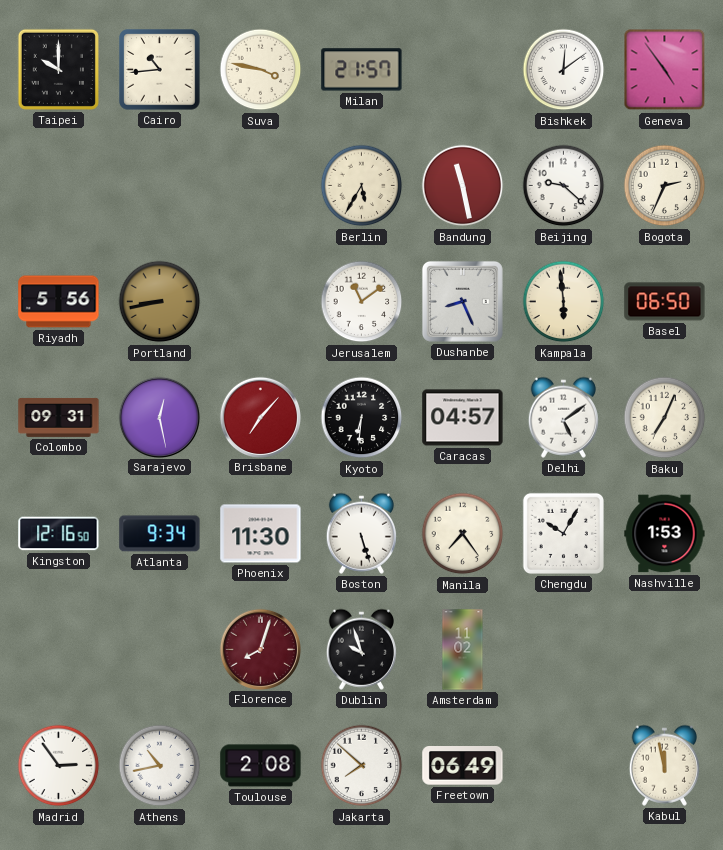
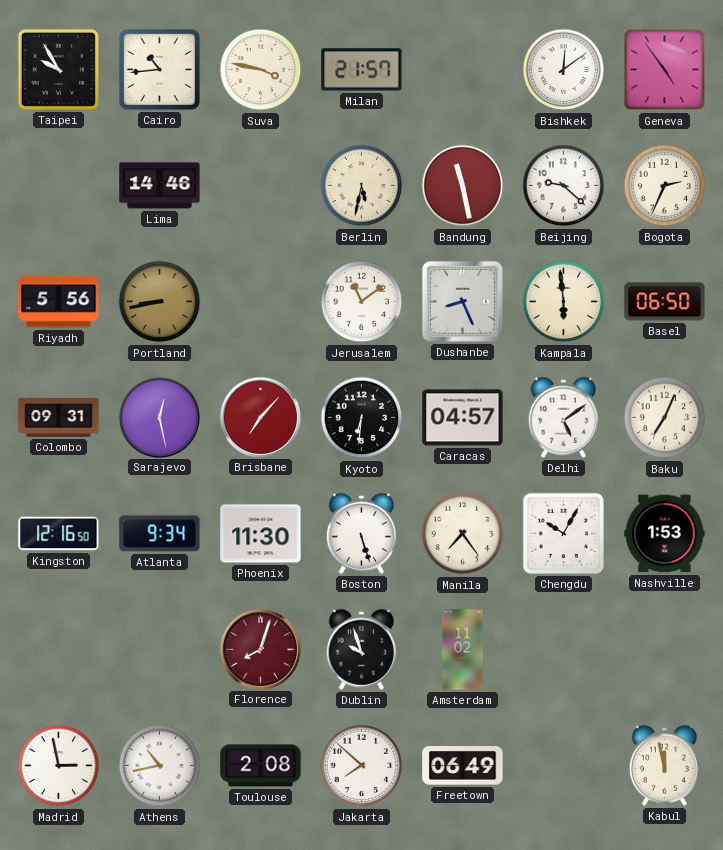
Taipei: 10:00 -> 9:55
Lima: none -> 14:46
Berlin: 5:35 -> 5:32
Madrid: 2:54 -> 2:58
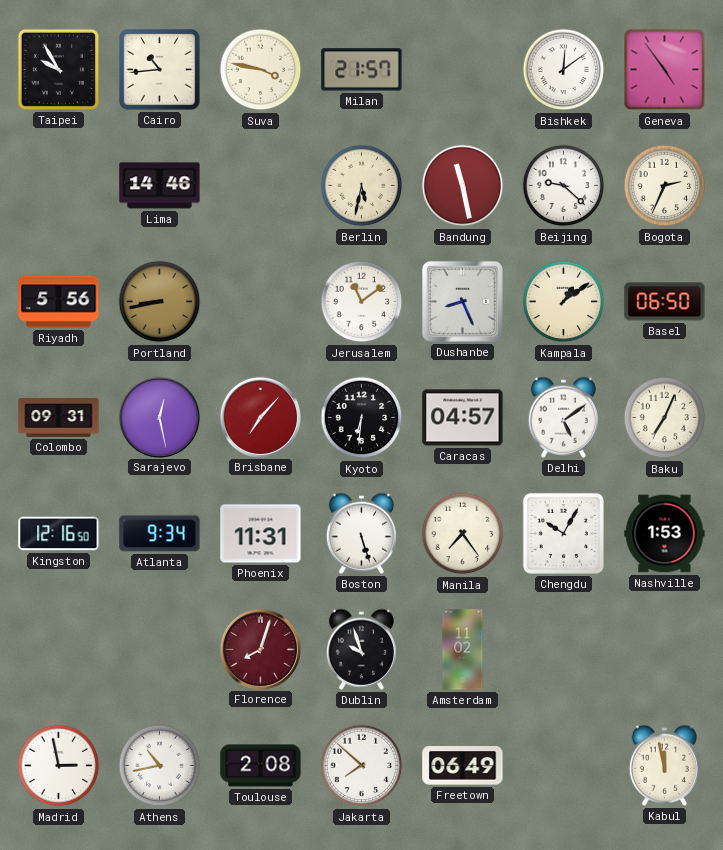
Kampala: 5:59 -> 1:09
Phoenix: 11:30 -> 11:31
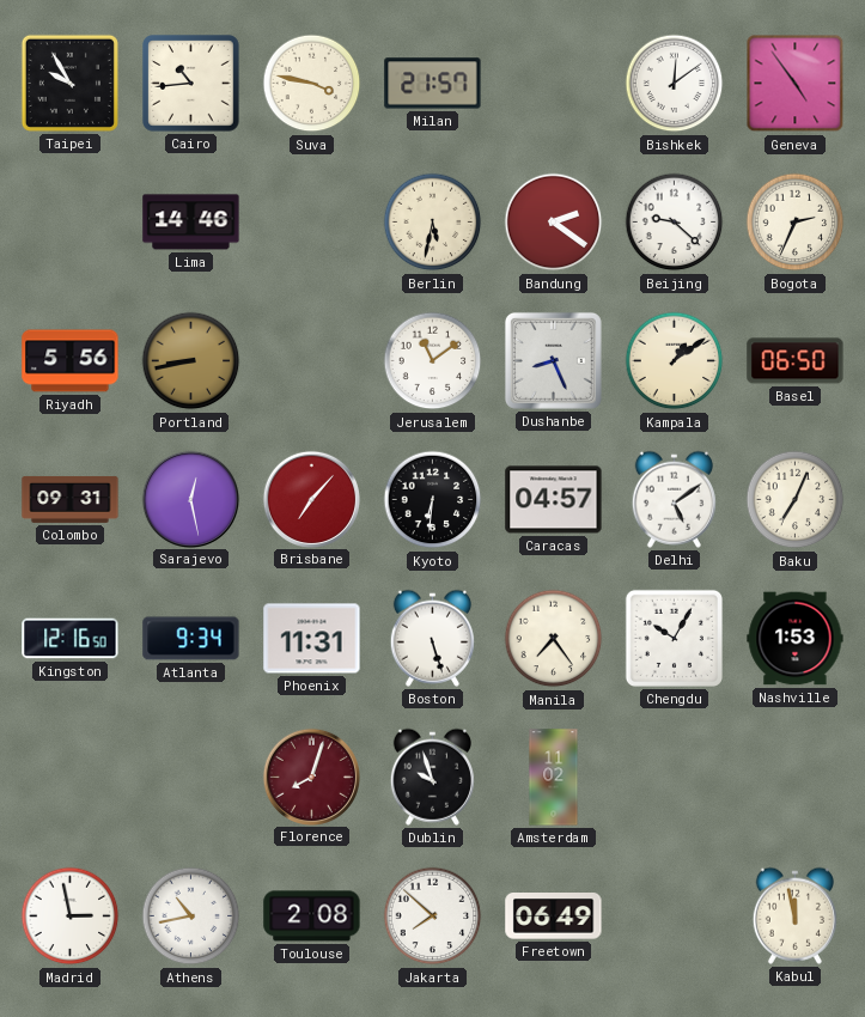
Bandung: 11:28 -> 2:21
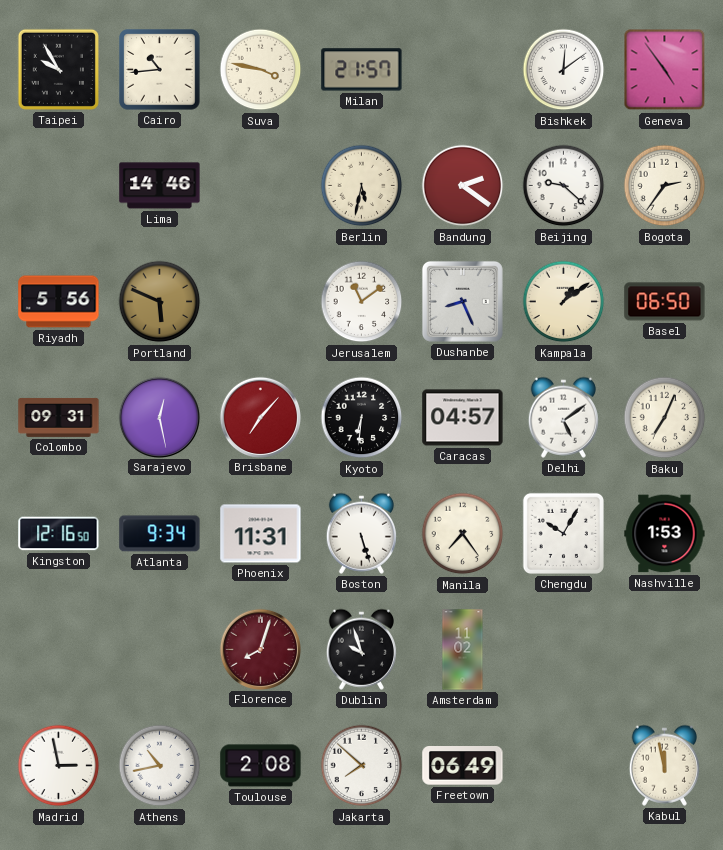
Bogota: 2:34 -> 2:36
Portland: 8:43 -> 5:49
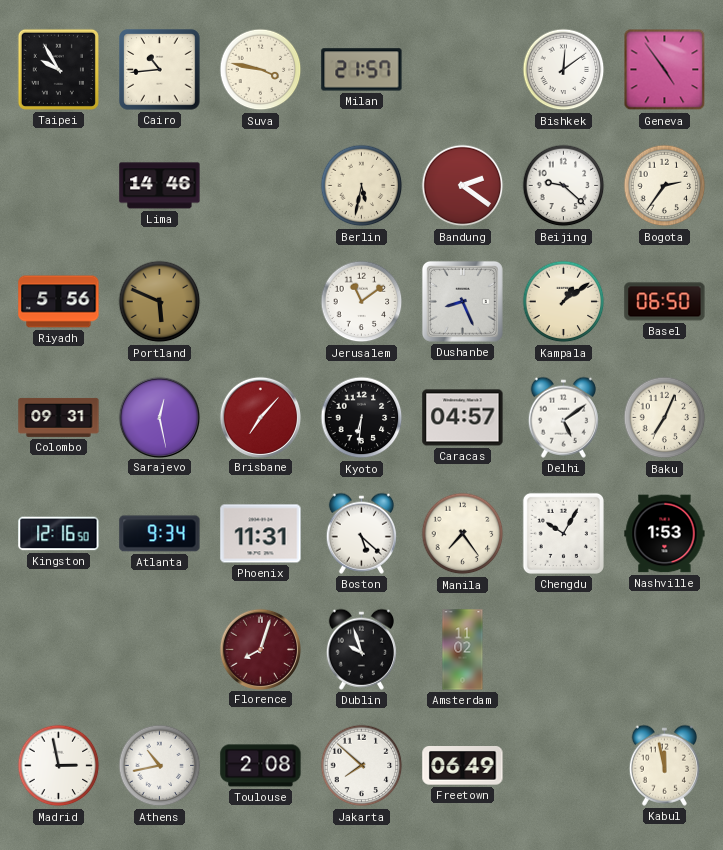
Boston: 5:27 -> 5:22
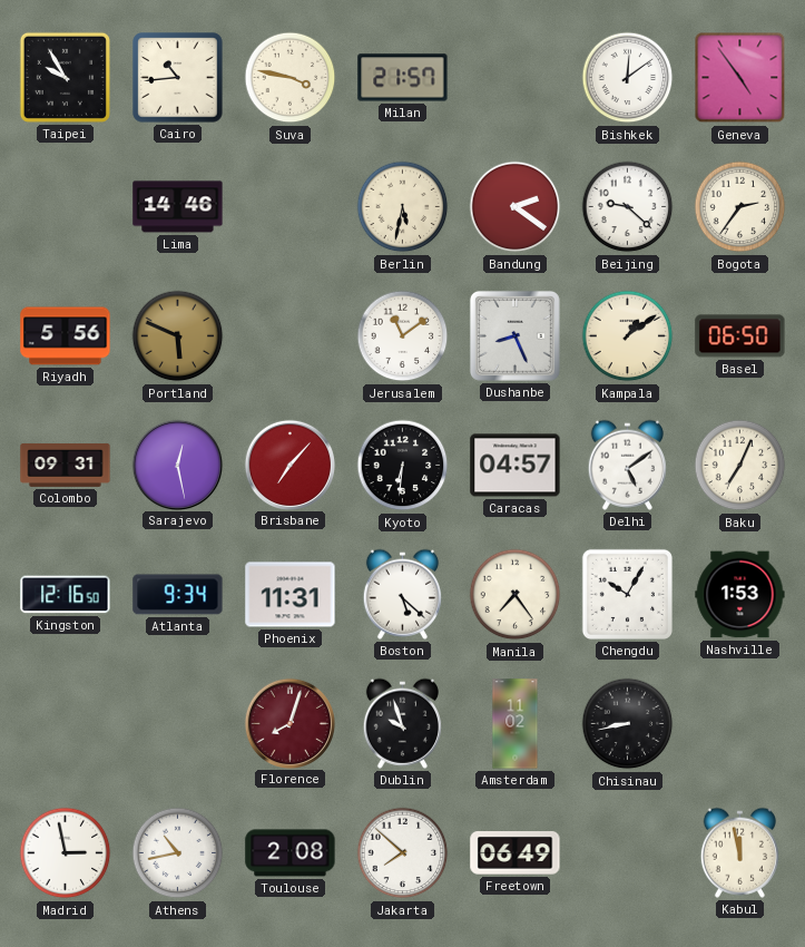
Chisinau: none -> 8:43
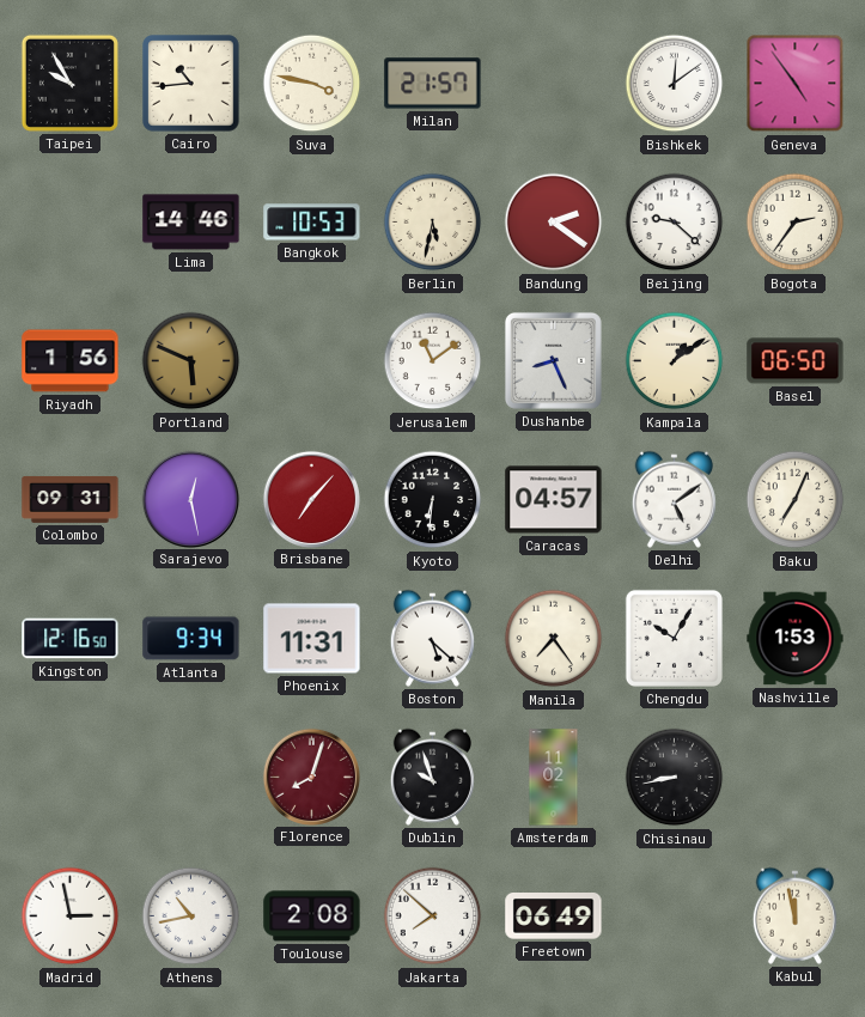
Bangkok: none -> 10:53
Riyadh: 5:56 -> 1:56
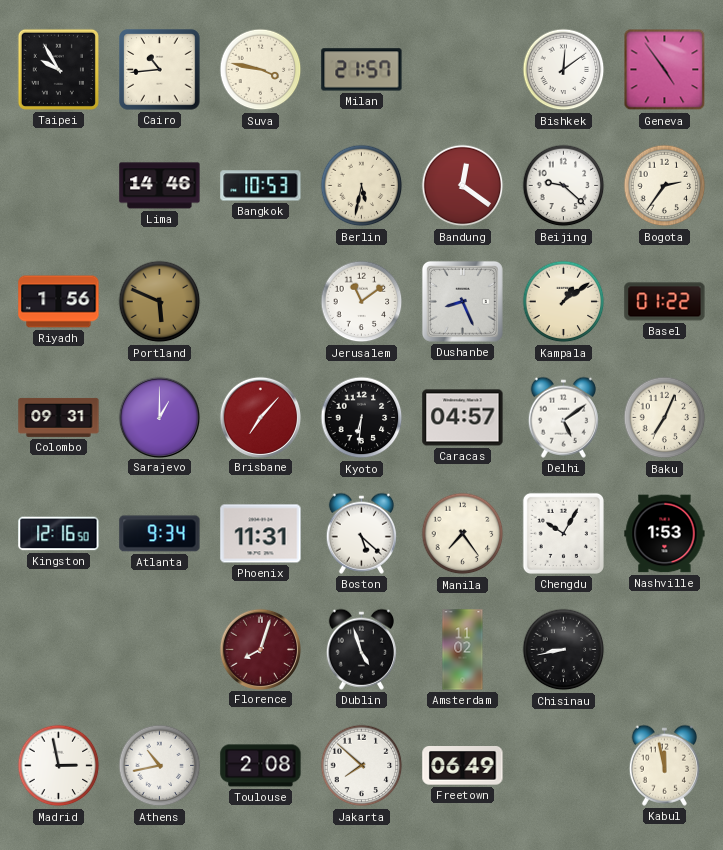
Bandung: 2:21 -> 12:21
Basel: 06:50 -> 01:22
Sarajevo: 12:28 -> 1:00
Dublin: 9:57 -> 4:57
